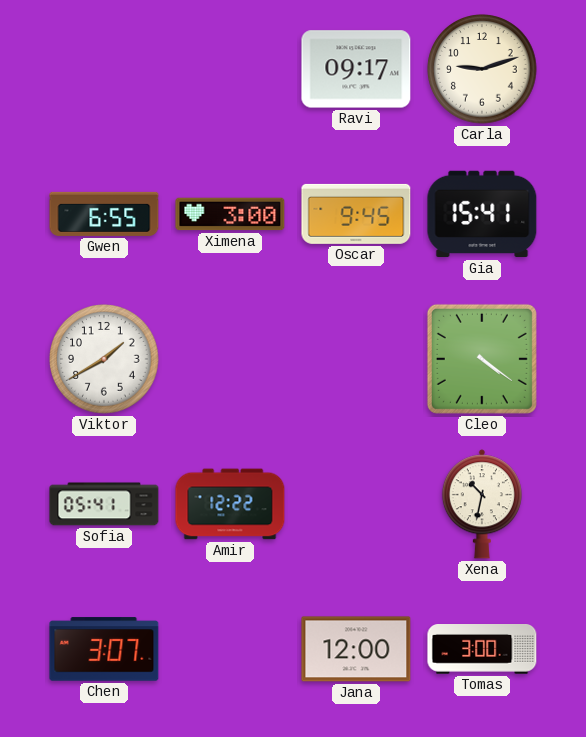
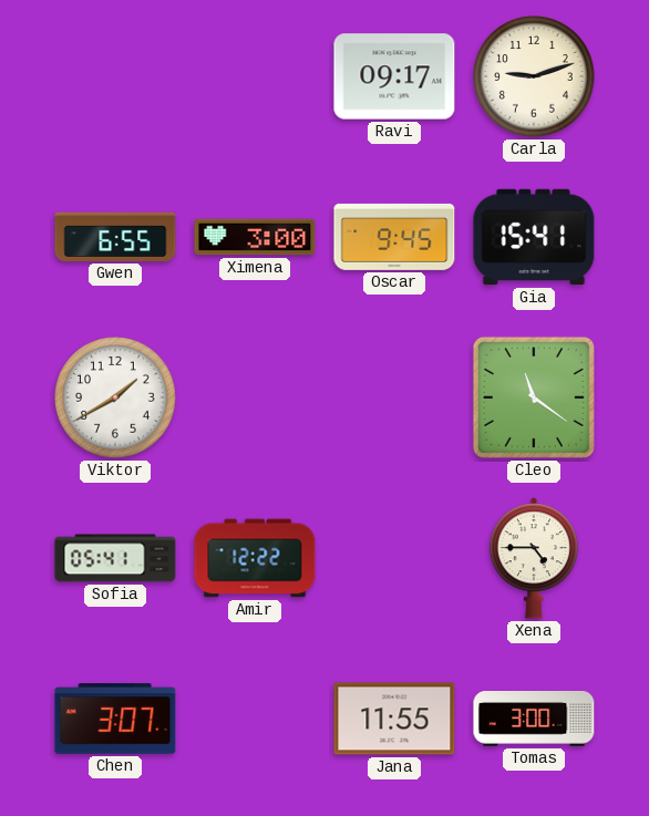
Cleo: 4:21 -> 11:21
Xena: 10:32 -> 4:45
Jana: 12:00 -> 11:55
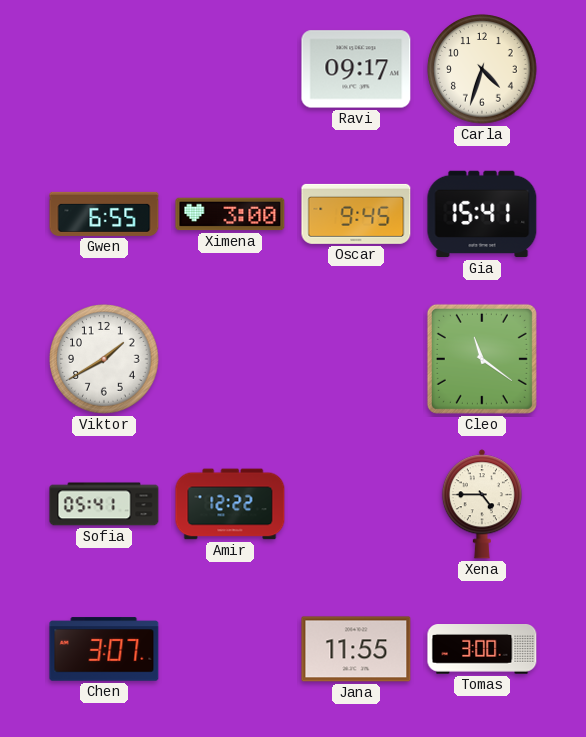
Carla: 9:12 -> 4:33
